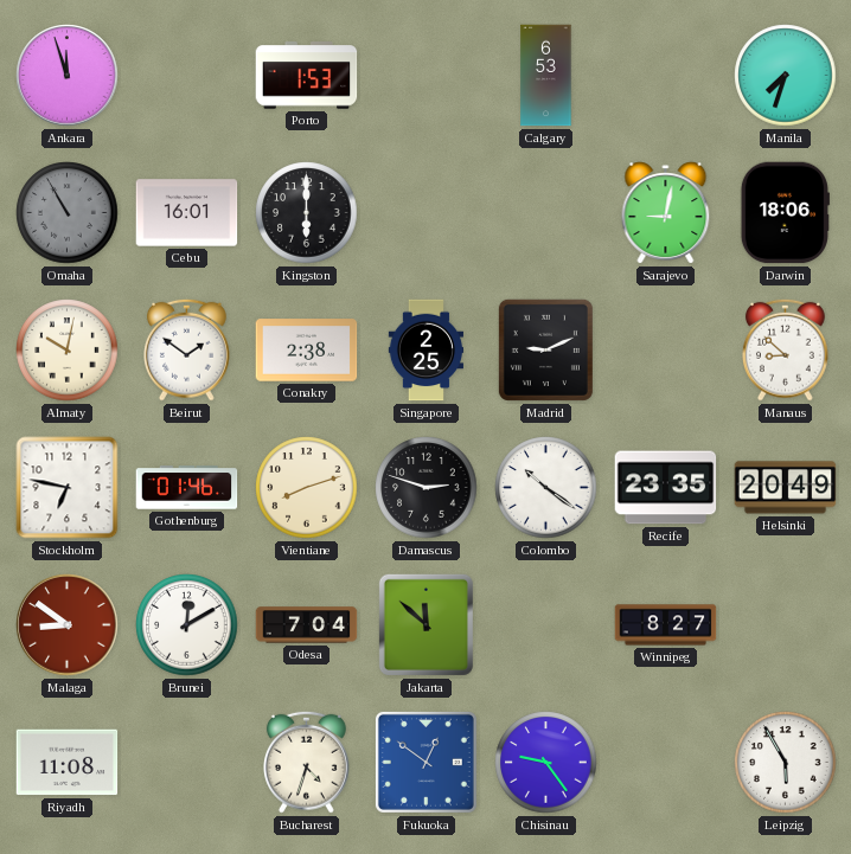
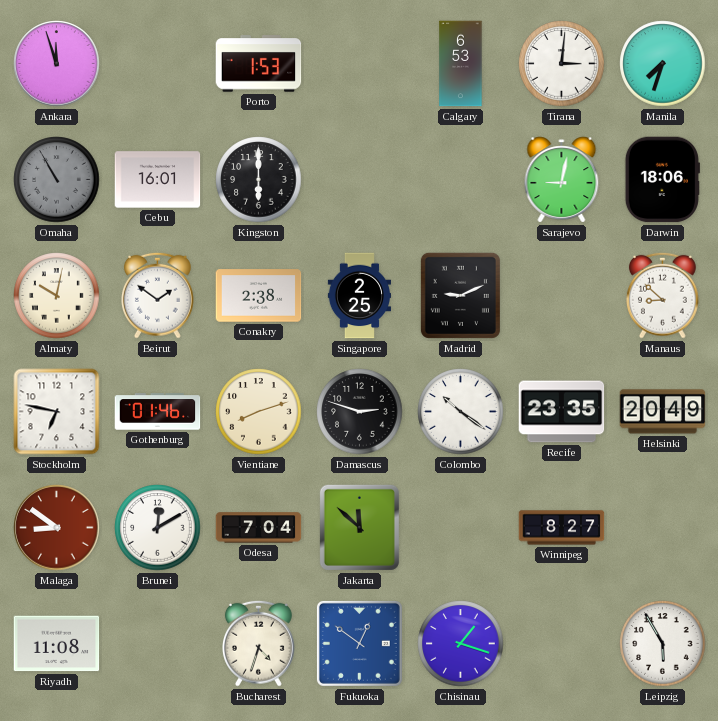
Tirana: none -> 3:01
Chisinau: 9:24 -> 1:18
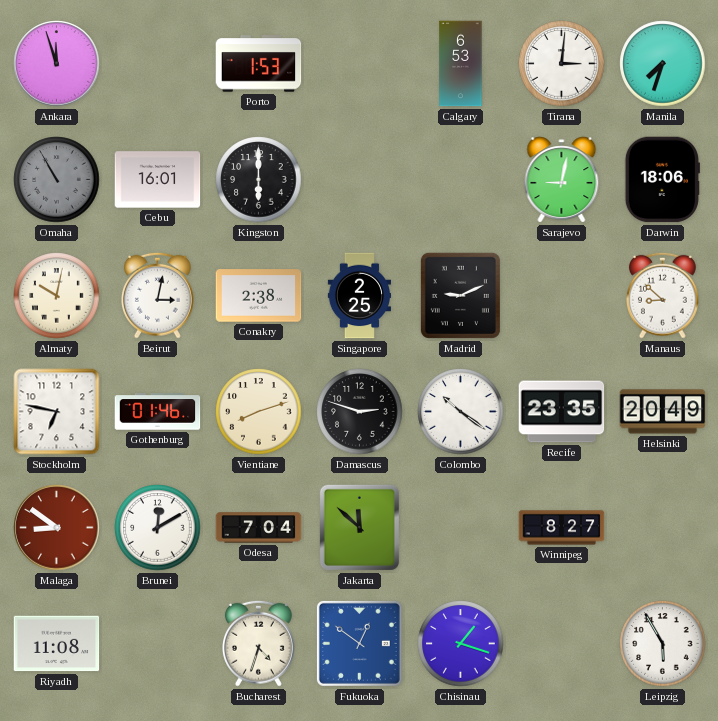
Beirut: 1:51 -> 3:02
